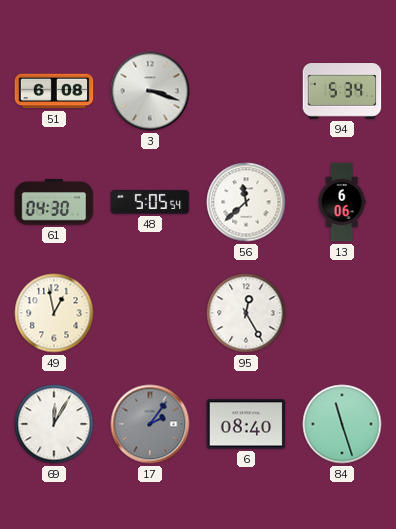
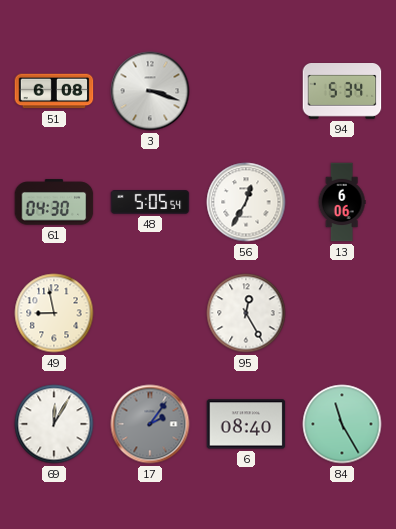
56: 11:38 -> 12:35
49: 12:58 -> 8:58
84: 11:27 -> 11:25
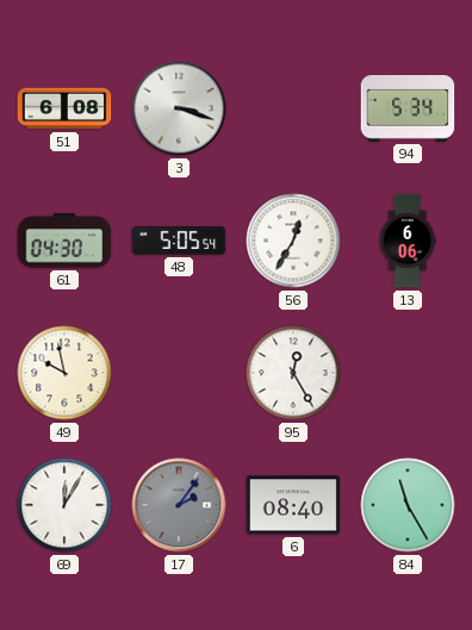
49: 8:58 -> 9:58
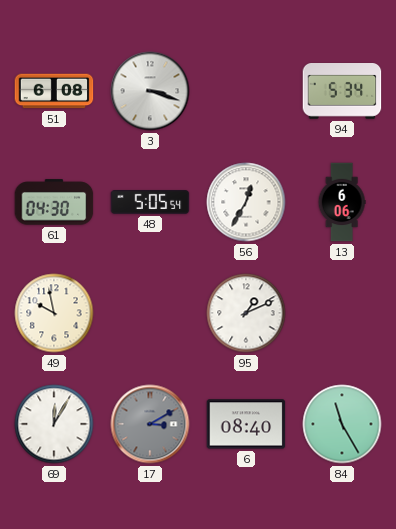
95: 12:25 -> 1:11
17: 2:06 -> 3:10
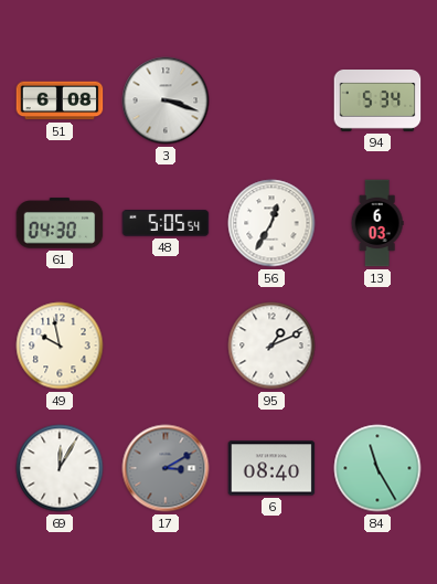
13: 6:06 -> 6:03
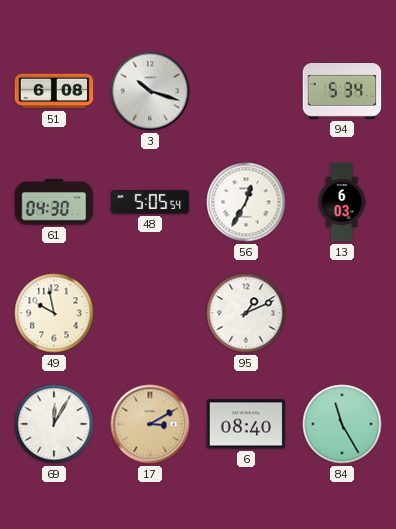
3: 3:18 -> 10:18
17 dial: grey -> champagne
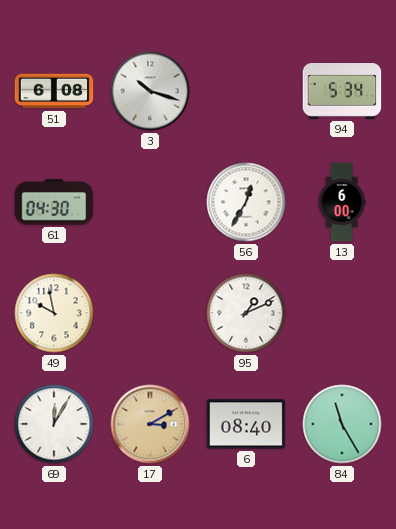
48: 5:05 -> none
13: 6:03 -> 6:00
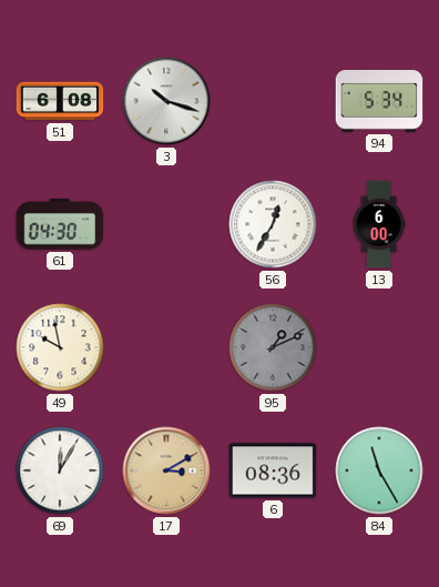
95 dial: white -> grey
6: 08:40 -> 08:36
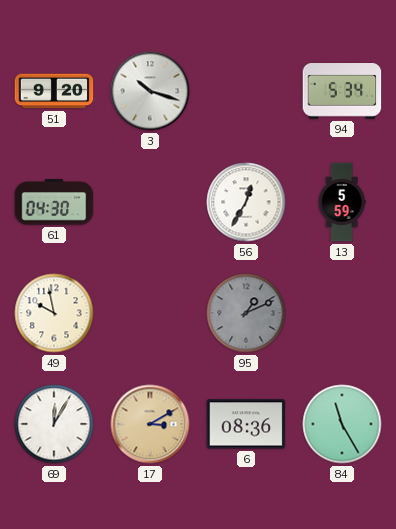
51: 6:08 -> 9:20
13: 6:00 -> 5:59
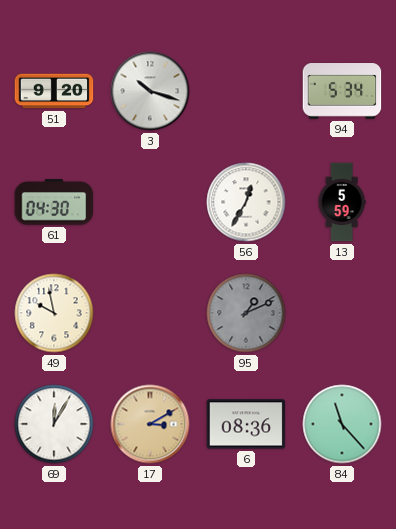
84: 11:25 -> 11:23
